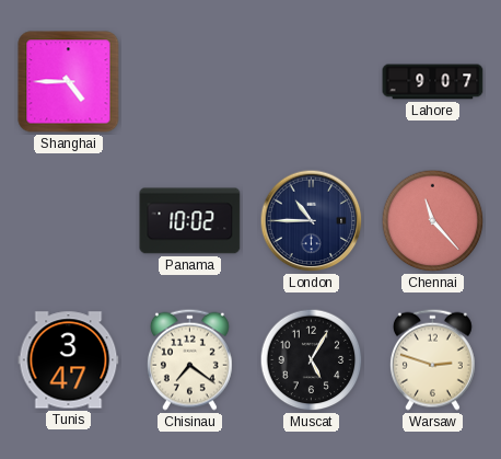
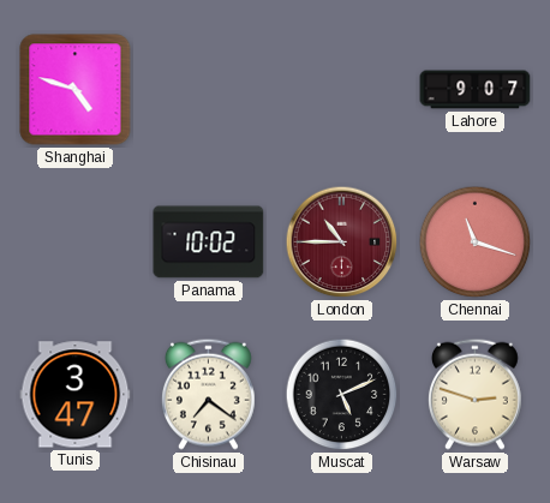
Shanghai: 4:45 -> 4:48
London dial: navy -> burgundy
Chennai: 11:23 -> 11:18
Muscat: 5:05 -> 5:11
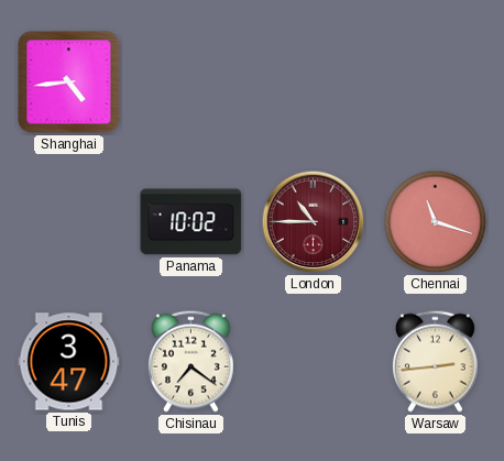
Shanghai: 4:48 -> 4:44
Lahore: 9:07 -> none
Muscat: 5:11 -> none
Warsaw: 2:48 -> 2:44
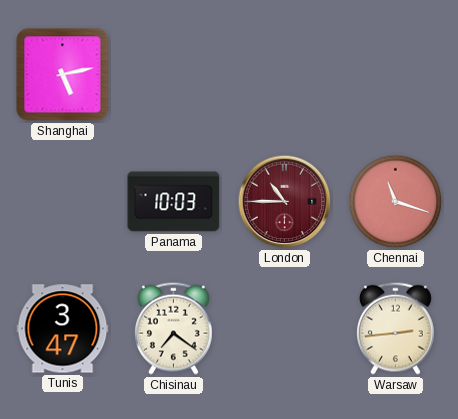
Shanghai: 4:44 -> 5:13
Panama: 10:02 -> 10:03
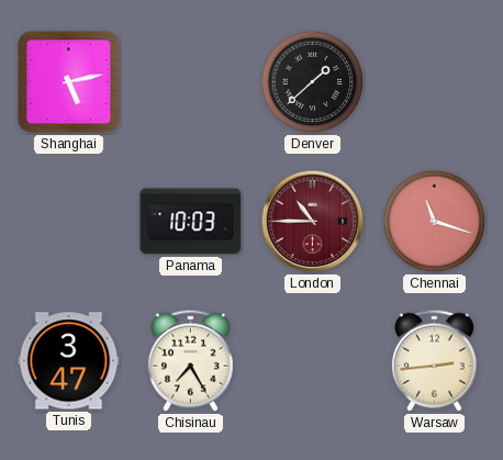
Denver: none -> 1:38
Chisinau: 7:21 -> 7:25
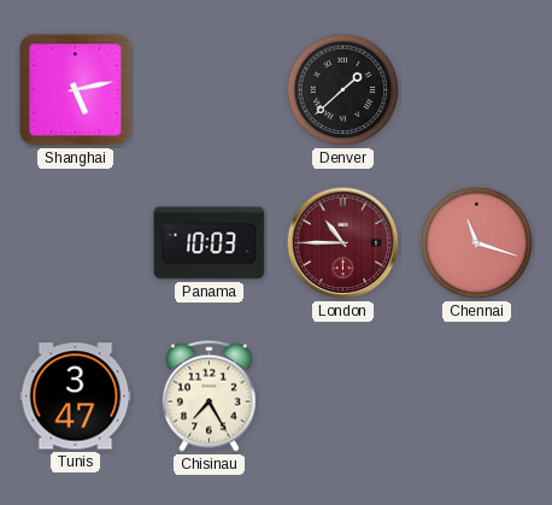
Warsaw: 2:44 -> none
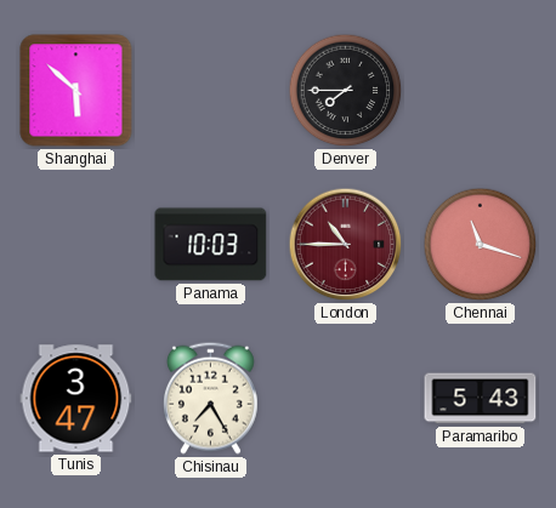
Shanghai: 5:13 -> 5:52
Denver: 1:38 -> 7:45
Paramaribo: none -> 5:43
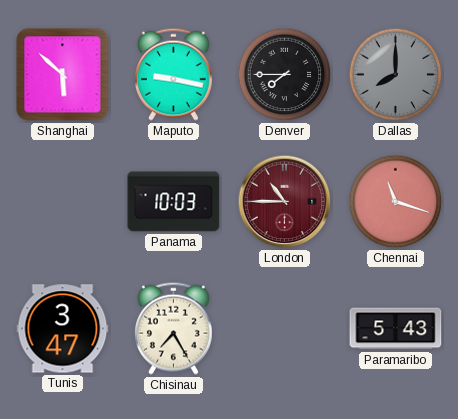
Maputo: none -> 9:17
Dallas: none -> 8:00
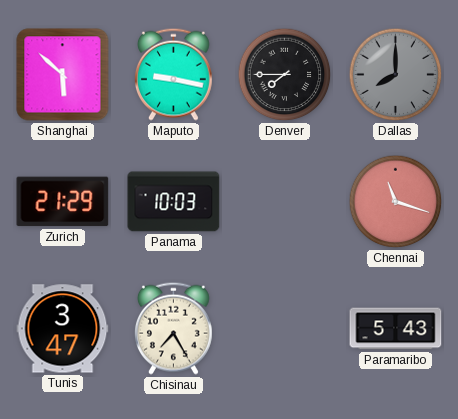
Zurich: none -> 21:29
London: 10:45 -> none
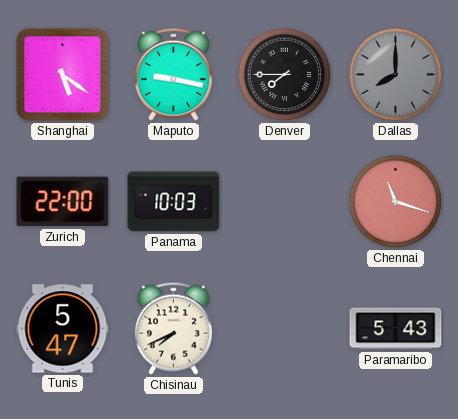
Shanghai: 5:52 -> 5:21
Zurich: 21:29 -> 22:00
Tunis: 3:47 -> 5:47
Chisinau: 7:25 -> 7:41
